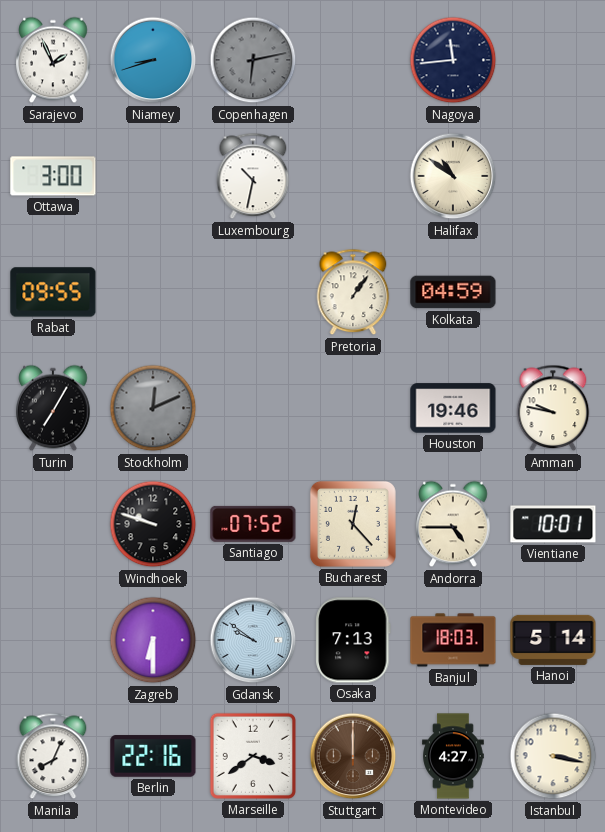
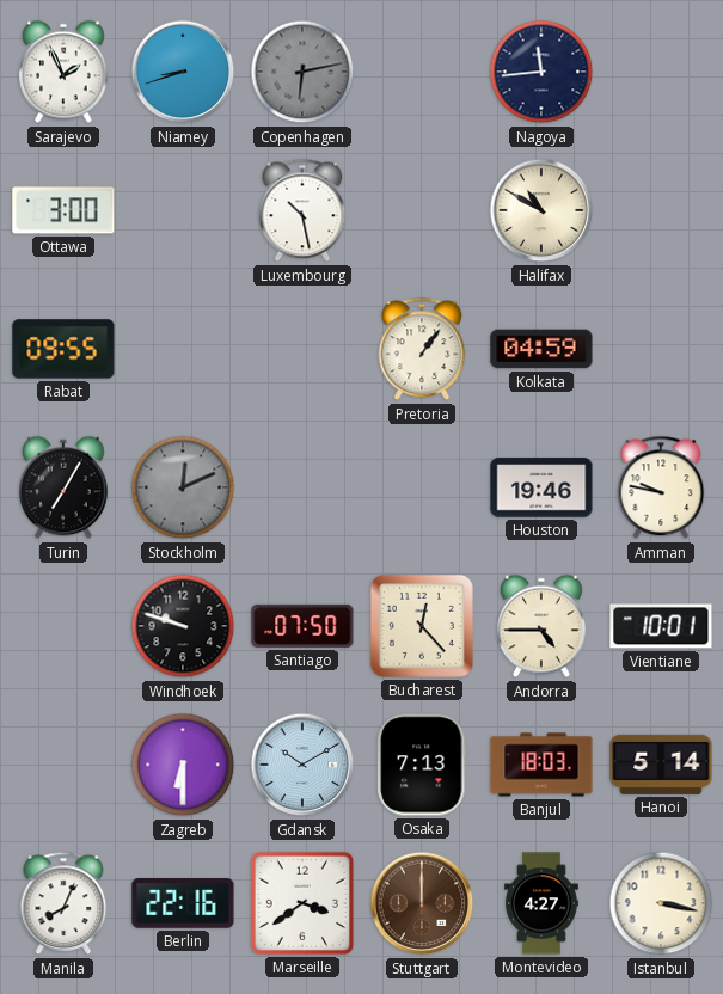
Luxembourg: 10:32 -> 10:28
Halifax: 10:51 -> 10:50
Santiago: 07:52 -> 07:50
Gdansk: 9:51 -> 10:10
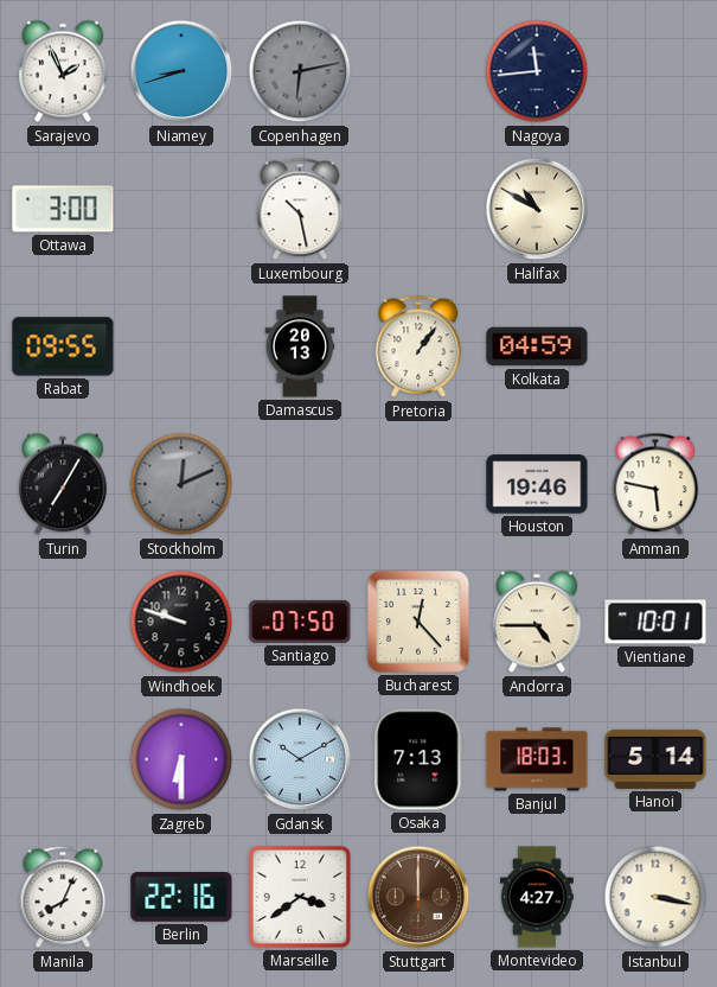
Damascus: none -> 20:13
Amman: 9:47 -> 5:47
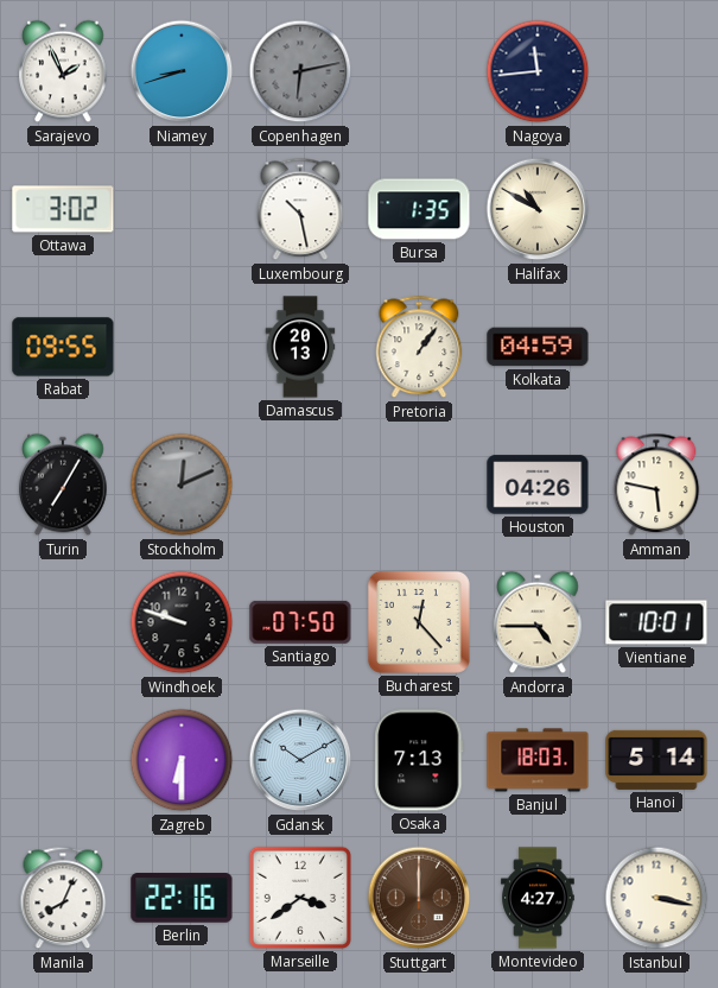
Ottawa: 3:00 -> 3:02
Bursa: none -> 1:35
Houston: 19:46 -> 04:26
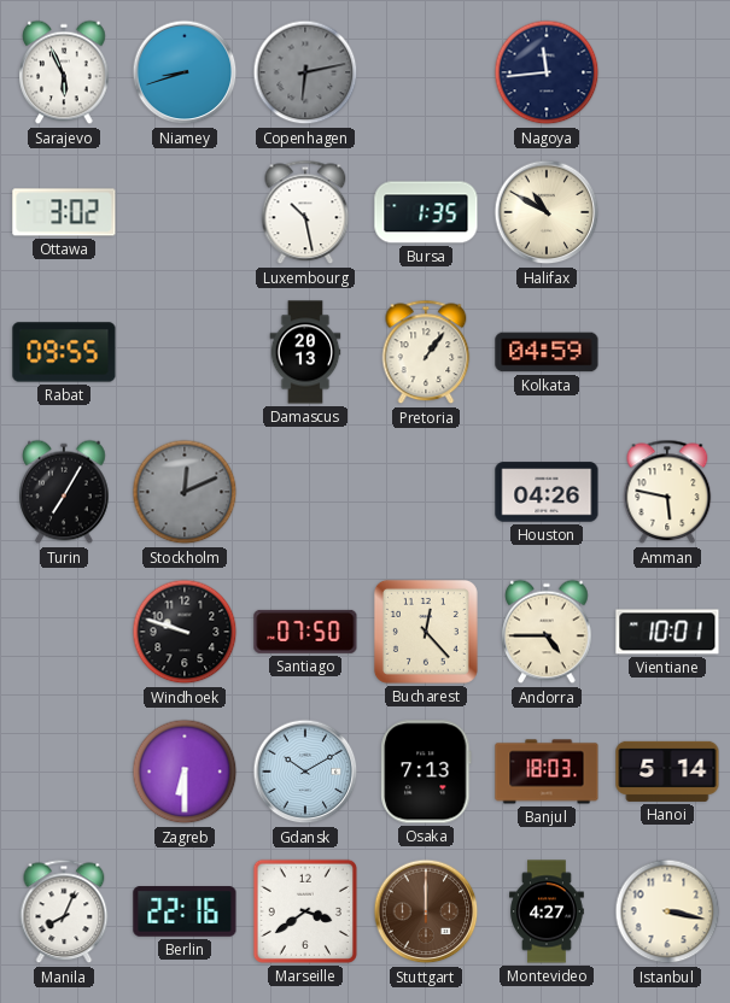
Sarajevo: 1:56 -> 5:56
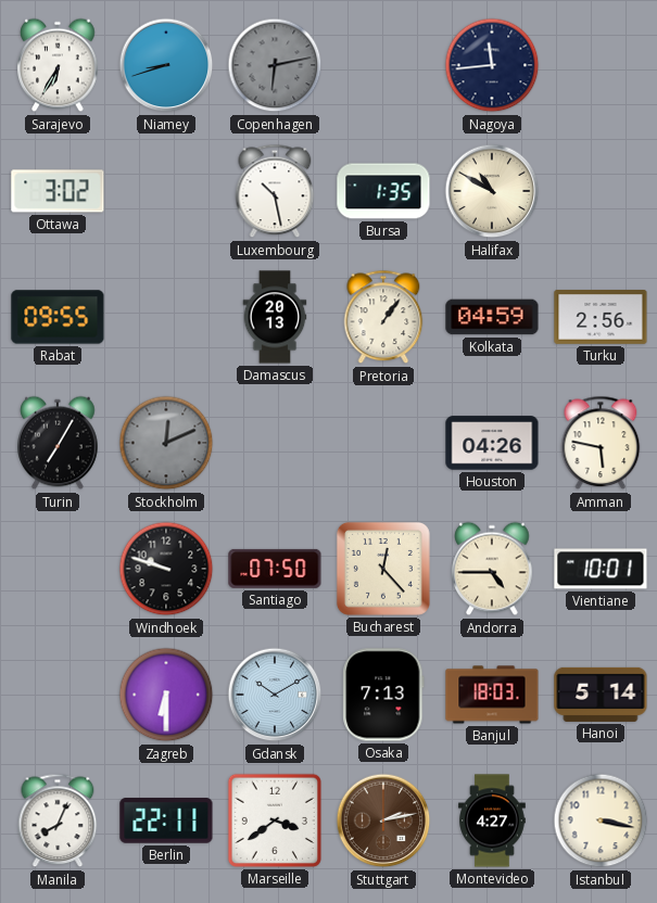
Sarajevo: 5:56 -> 6:35
Turku: none -> 2:56
Berlin: 22:16 -> 22:11
Stuttgart: 12:00 -> 2:13
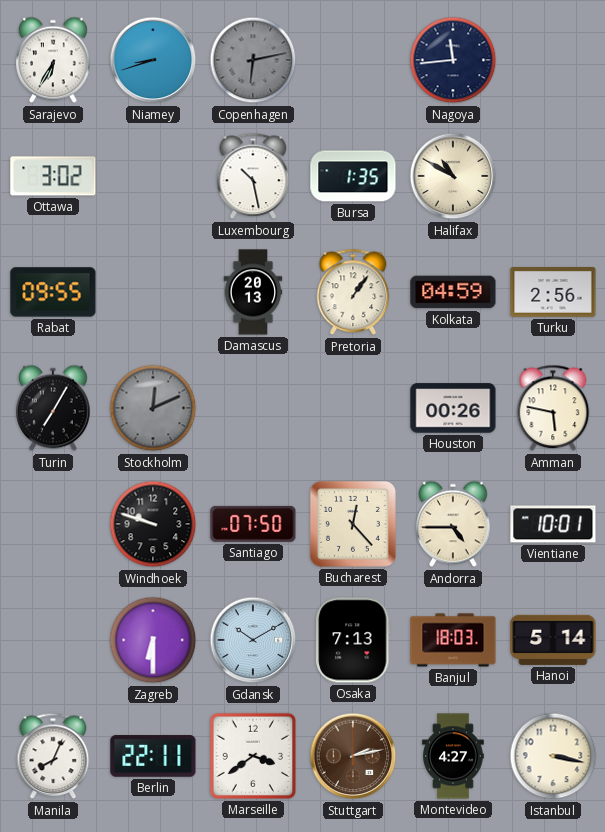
Houston: 04:26 -> 00:26
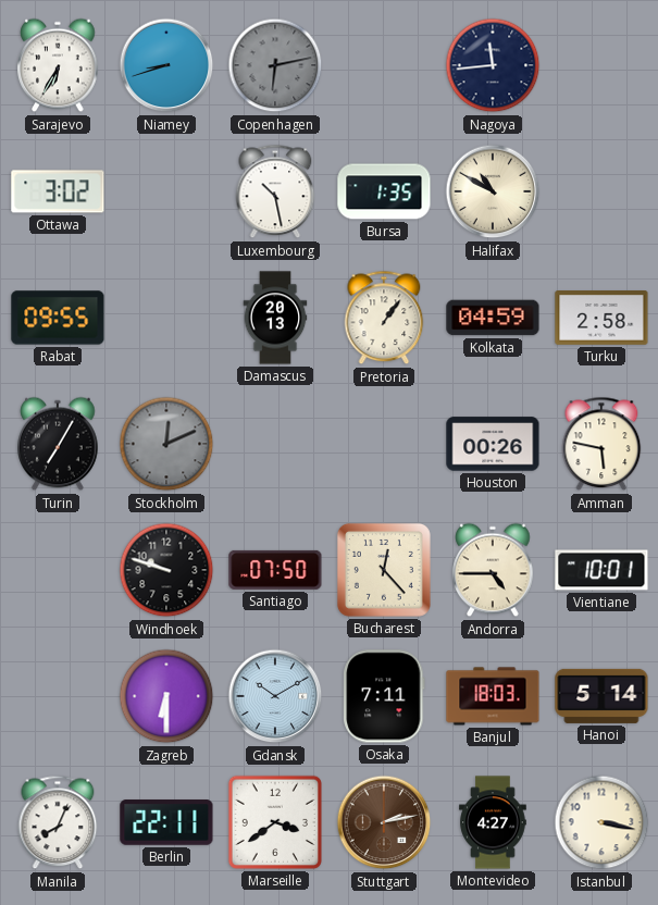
Turku: 2:56 -> 2:58
Osaka: 7:13 -> 7:11
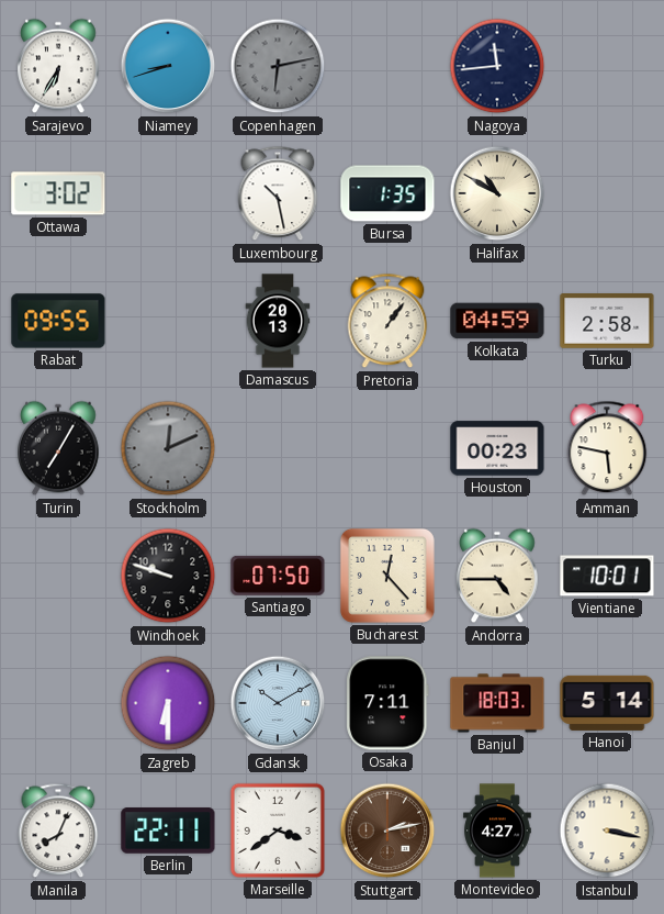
Houston: 00:26 -> 00:23
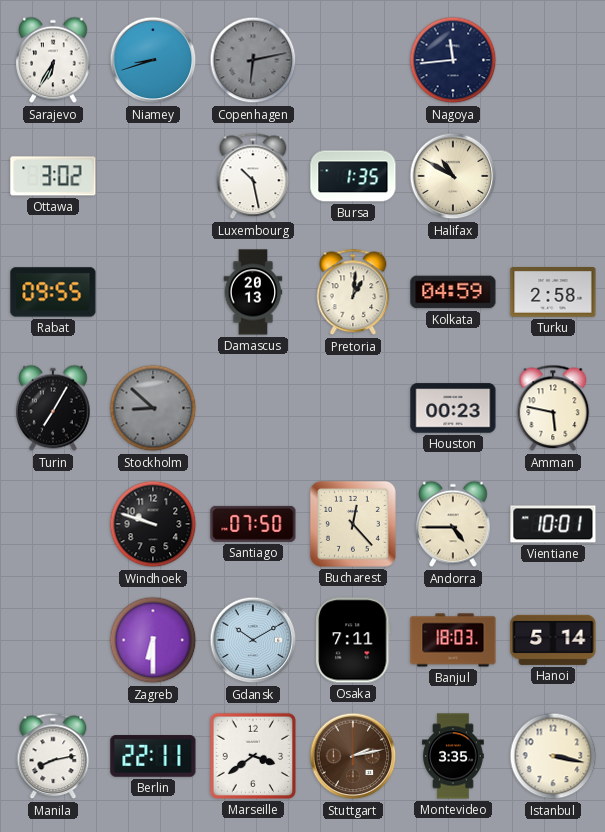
Pretoria: 1:06 -> 1:01
Stockholm: 12:11 -> 8:52
Manila: 8:04 -> 8:13
Montevideo: 4:27 -> 3:35
